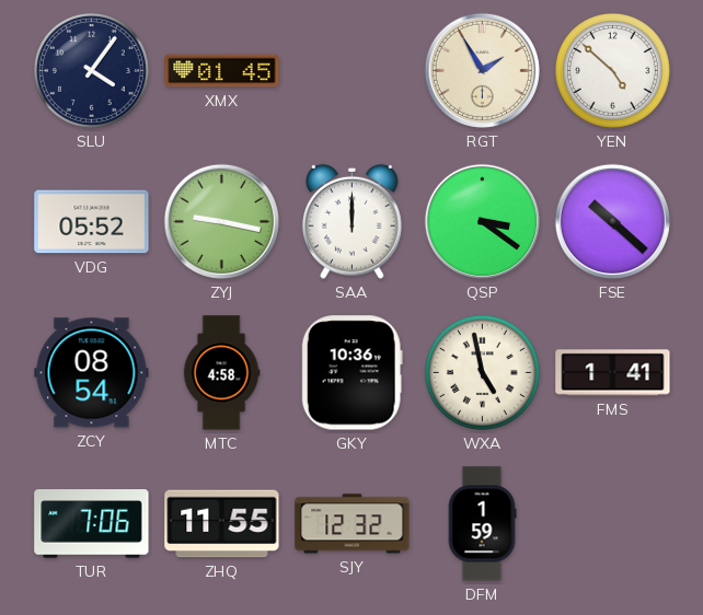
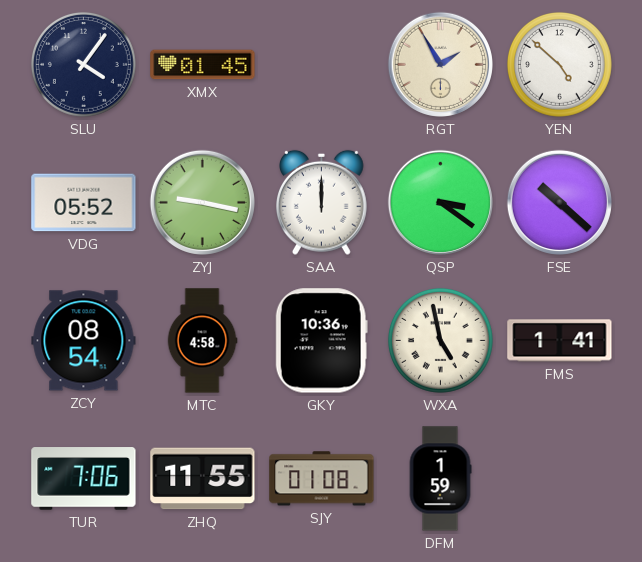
SJY: 12:32 -> 01:08
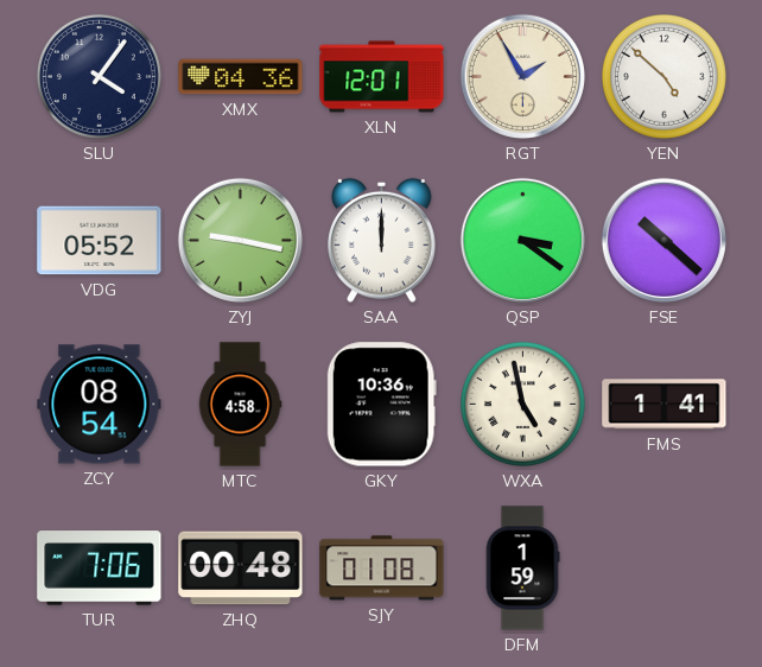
XMX: 01:45 -> 04:36
XLN: none -> 12:01
ZHQ: 11:55 -> 00:48
